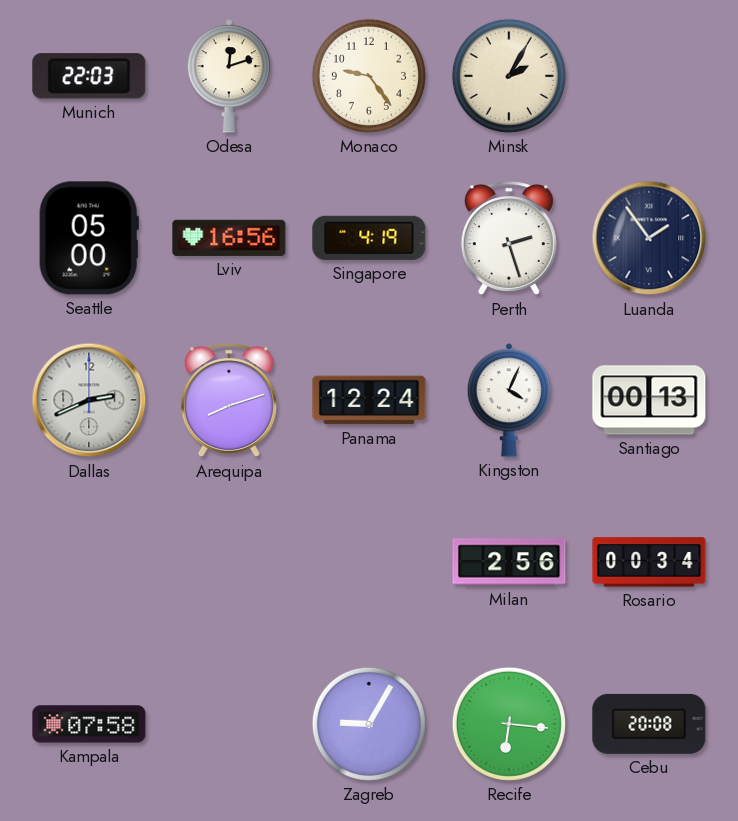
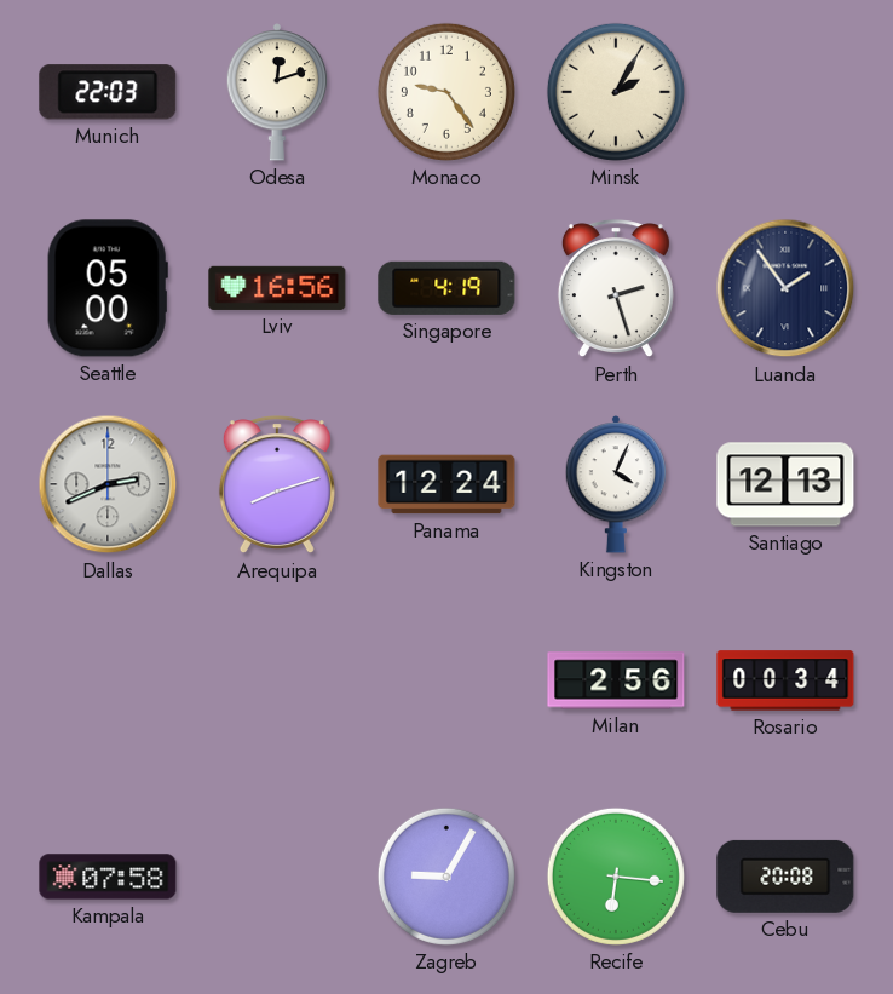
Santiago: 00:13 -> 12:13
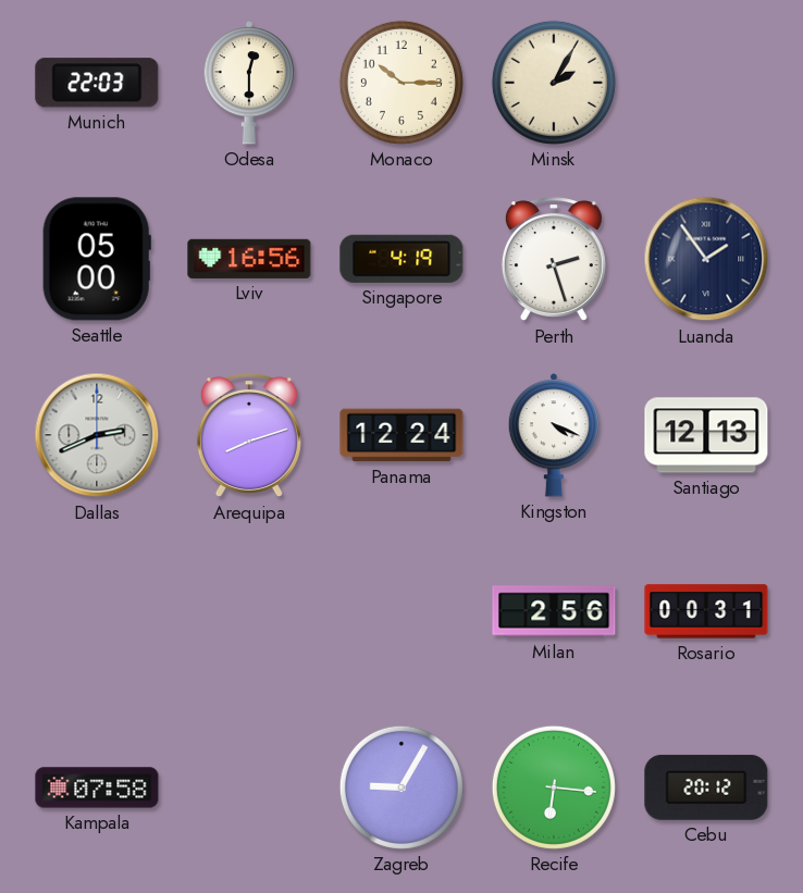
Odesa: 12:12 -> 12:30
Monaco: 9:24 -> 10:15
Kingston: 4:04 -> 4:19
Rosario: 00:34 -> 00:31
Cebu: 20:08 -> 20:12
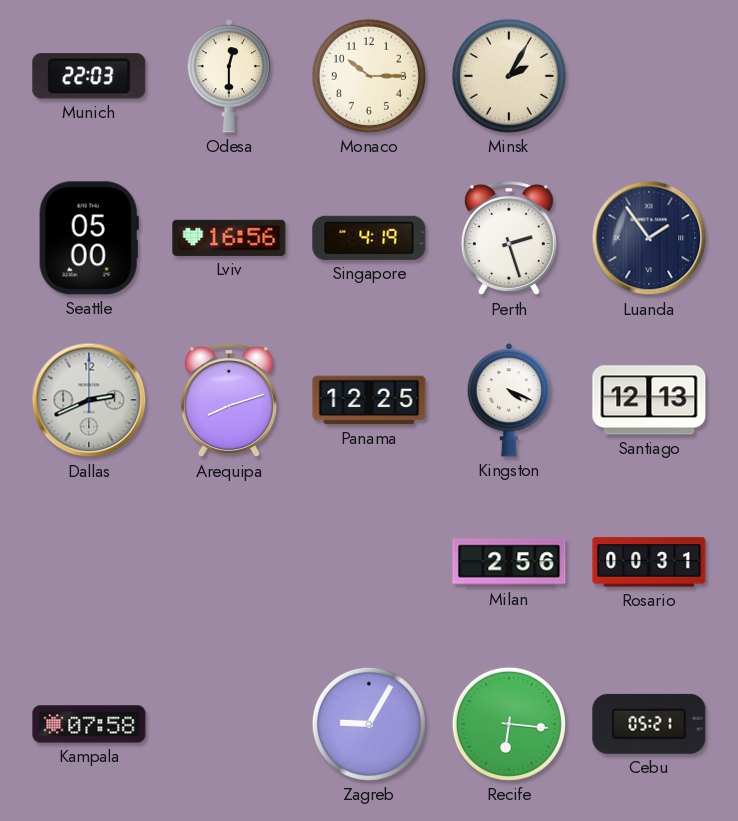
Panama: 12:24 -> 12:25
Cebu: 20:12 -> 05:21
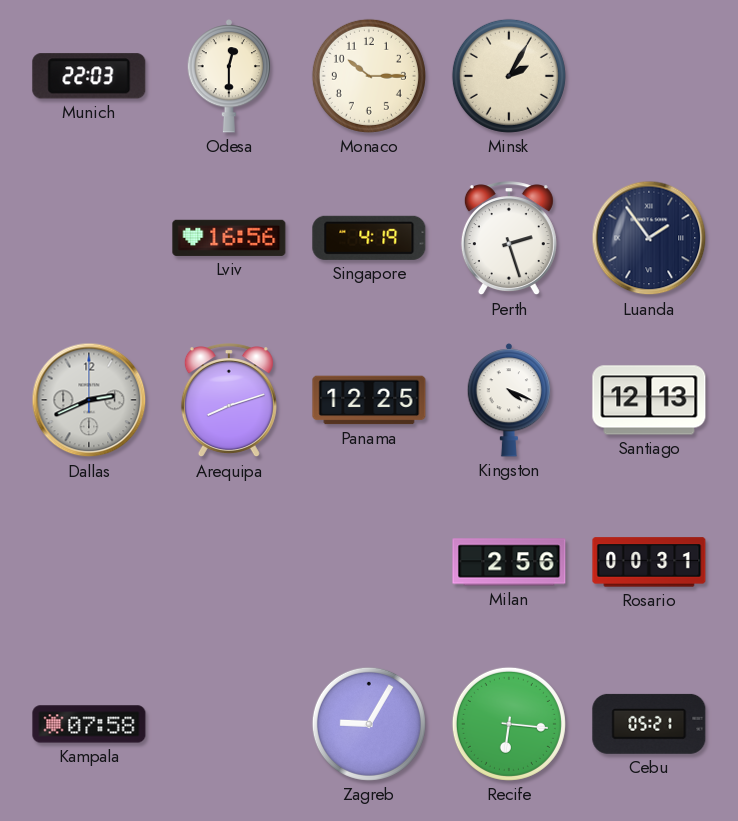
Seattle: 05:00 -> none
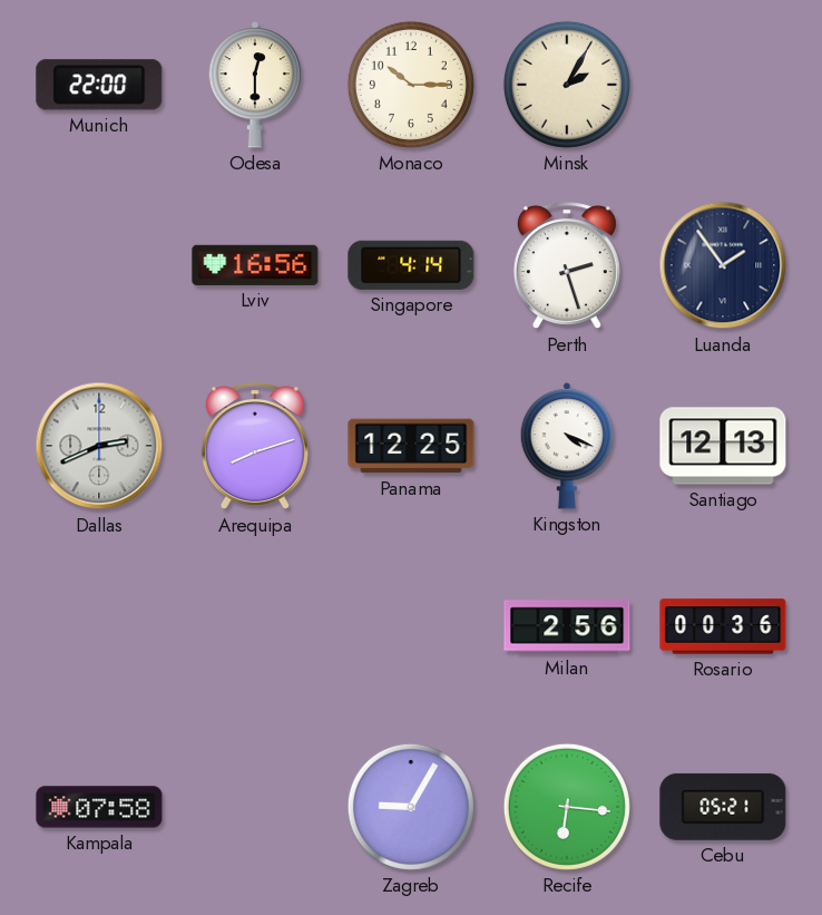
Munich: 22:03 -> 22:00
Singapore: 4:19 -> 4:14
Rosario: 00:31 -> 00:36
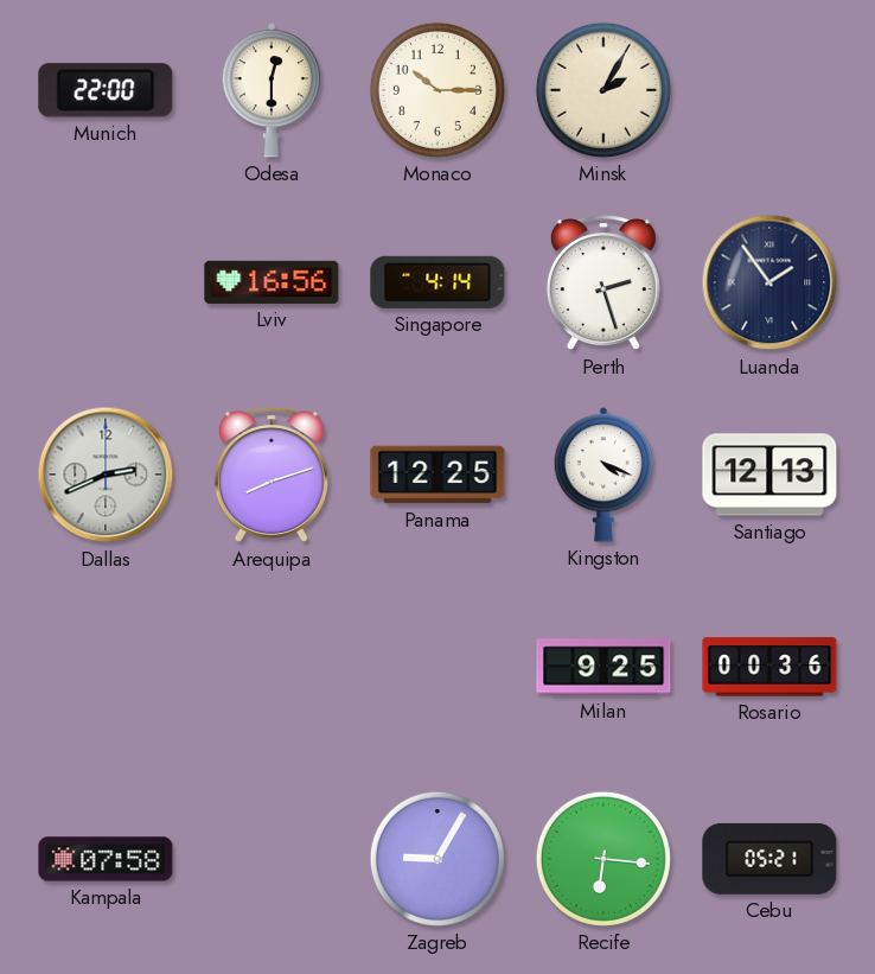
Milan: 2:56 -> 9:25
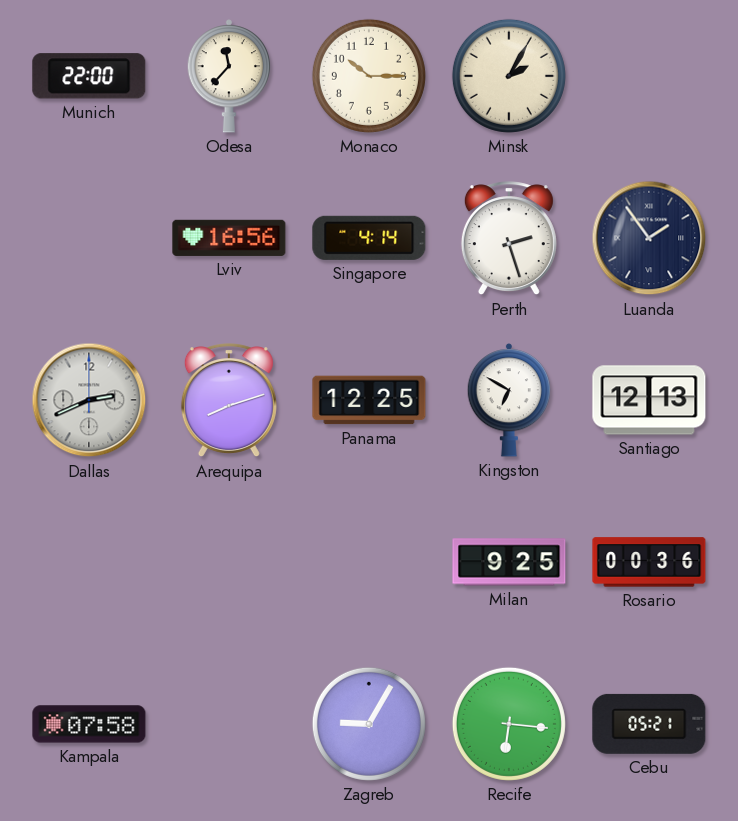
Odesa: 12:30 -> 11:37
Kingston: 4:19 -> 6:50
